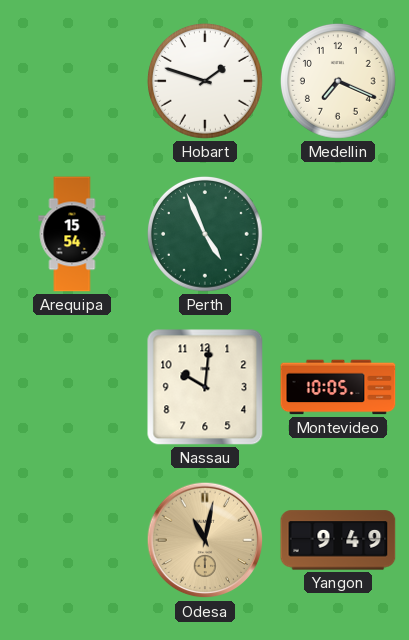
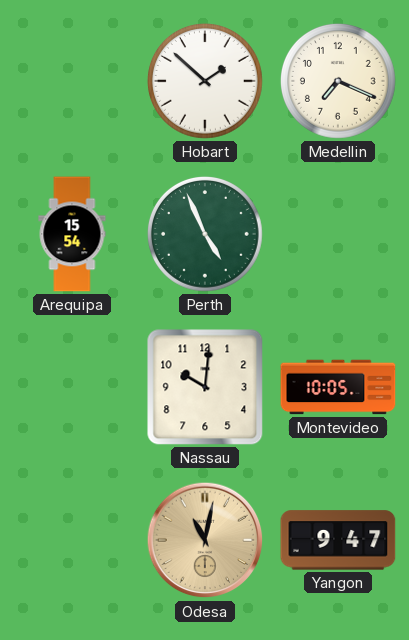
Hobart: 1:48 -> 1:52
Yangon: 9:49 -> 9:47
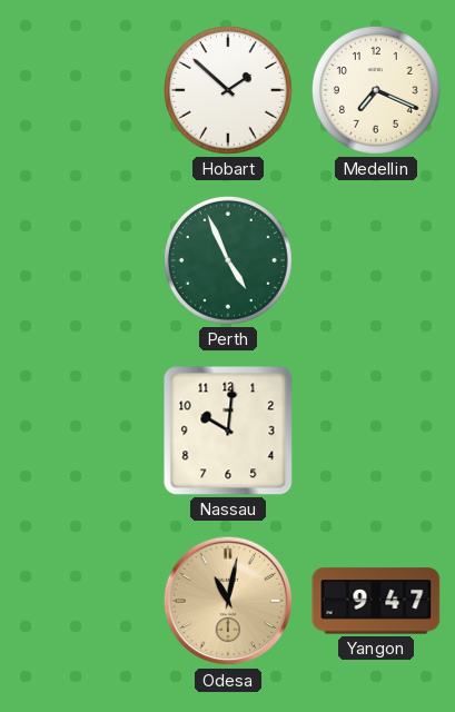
Arequipa: 15:54 -> none
Montevideo: 10:05 -> none
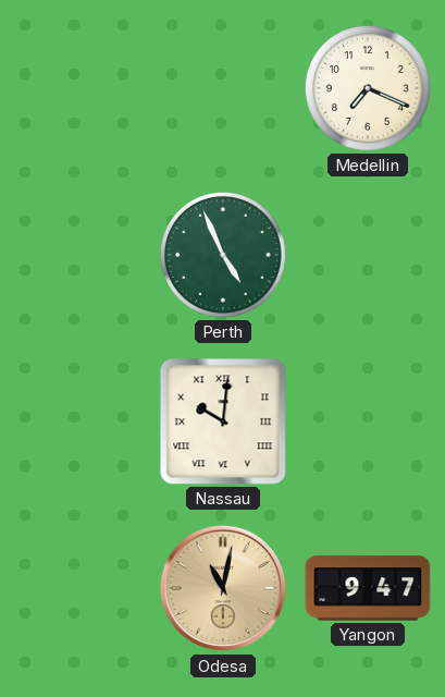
Hobart: 1:52 -> none
Nassau numerals: Arabic -> Roman
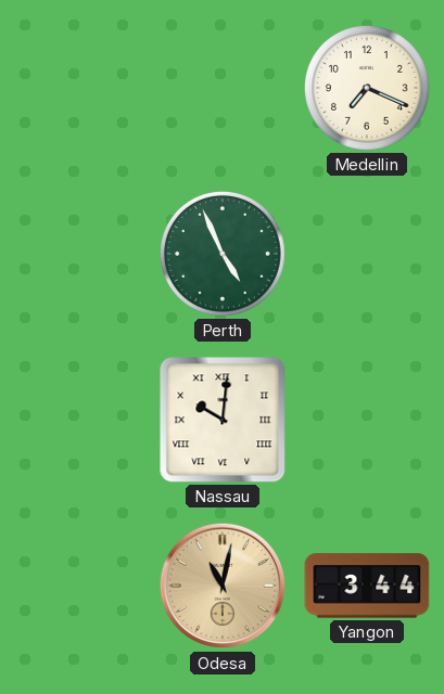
Yangon: 9:47 -> 3:44
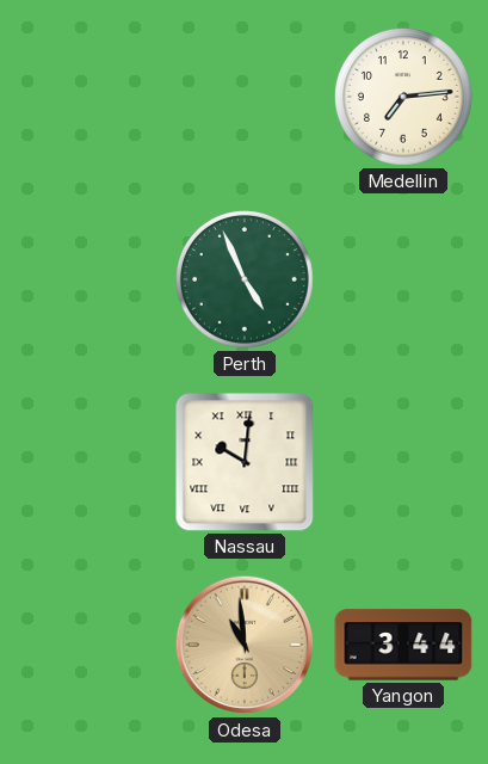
Medellin: 7:19 -> 7:14
Odesa: 11:02 -> 10:59
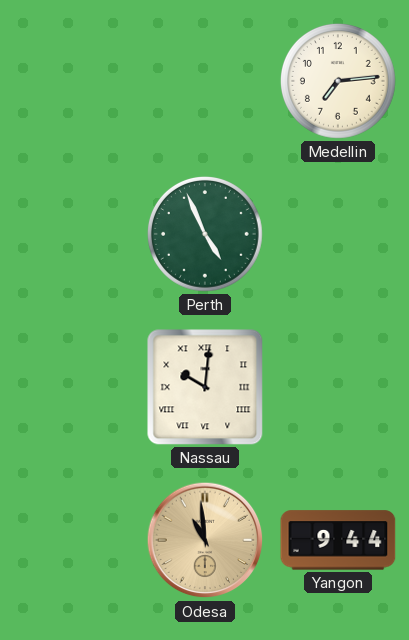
Yangon: 3:44 -> 9:44
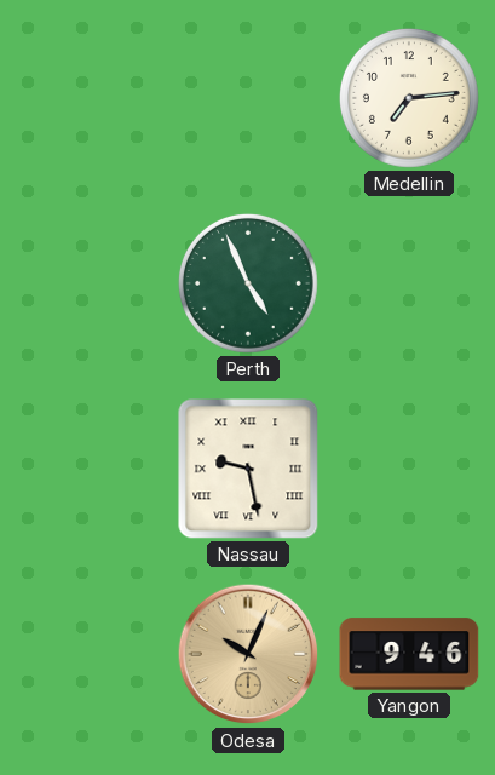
Nassau: 10:01 -> 9:28
Odesa: 10:59 -> 10:04
Yangon: 9:44 -> 9:46
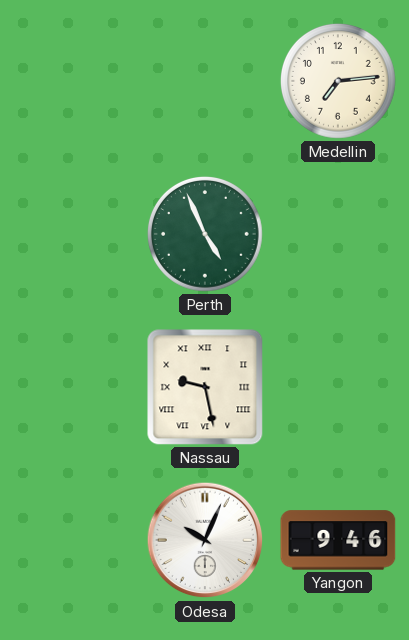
Odesa dial: champagne -> white
